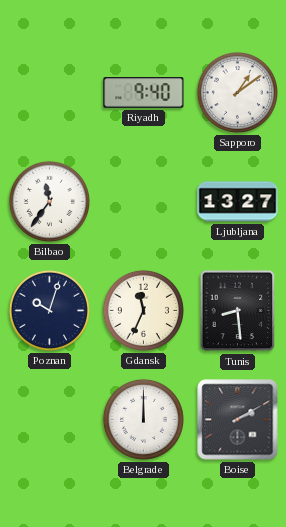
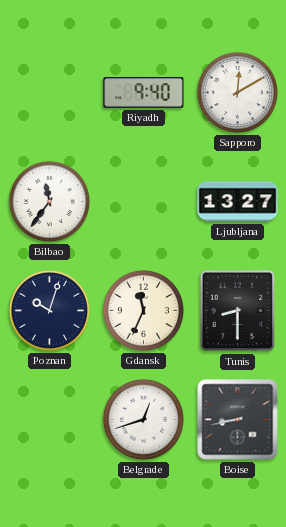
Sapporo: 1:09 -> 12:10
Tunis: 8:29 -> 8:30
Belgrade: 12:00 -> 12:42
Boise: 2:10 -> 8:43
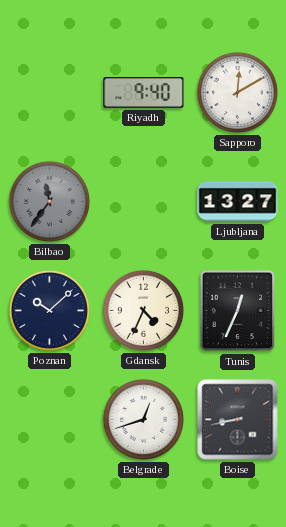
Bilbao dial: white -> grey
Poznan: 10:03 -> 10:08
Gdansk: 11:34 -> 4:34
Tunis: 8:30 -> 12:34
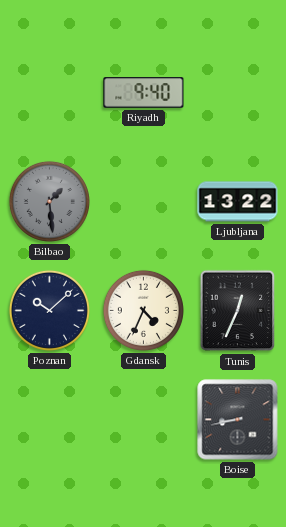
Sapporo: 12:10 -> none
Bilbao: 11:36 -> 1:29
Ljubljana: 13:27 -> 13:22
Belgrade: 12:42 -> none
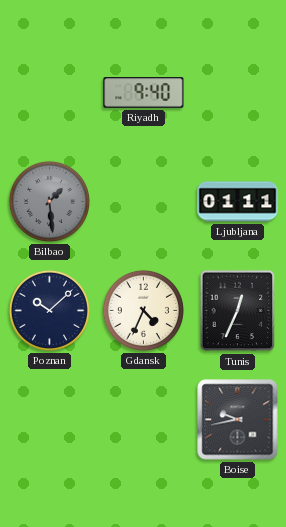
Ljubljana: 13:22 -> 01:11
Boise: 8:43 -> 9:43
